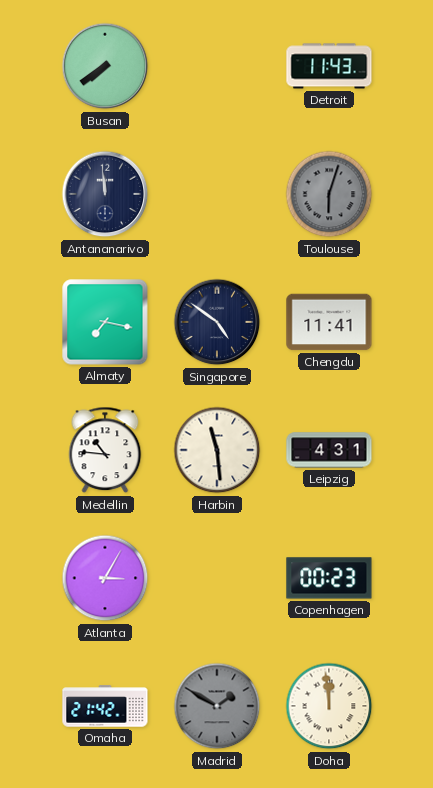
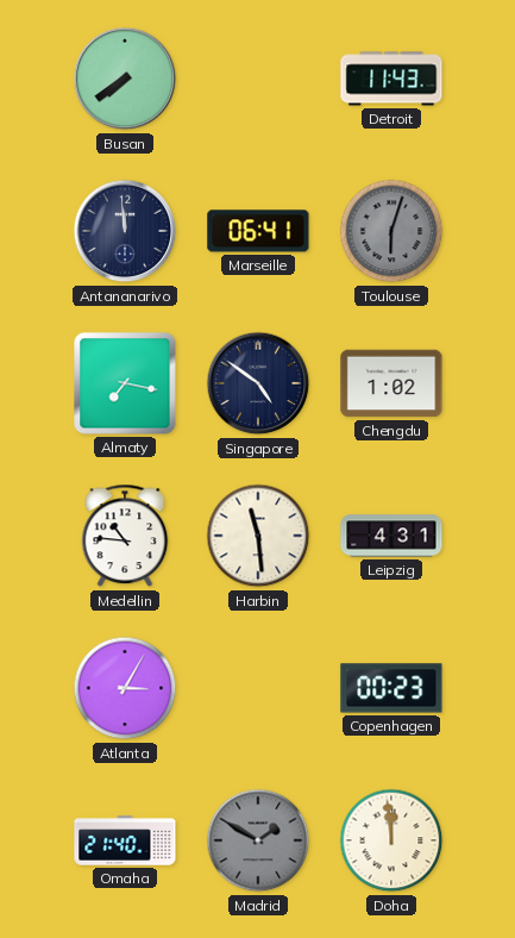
Marseille: none -> 06:41
Chengdu: 11:41 -> 1:02
Omaha: 21:42 -> 21:40
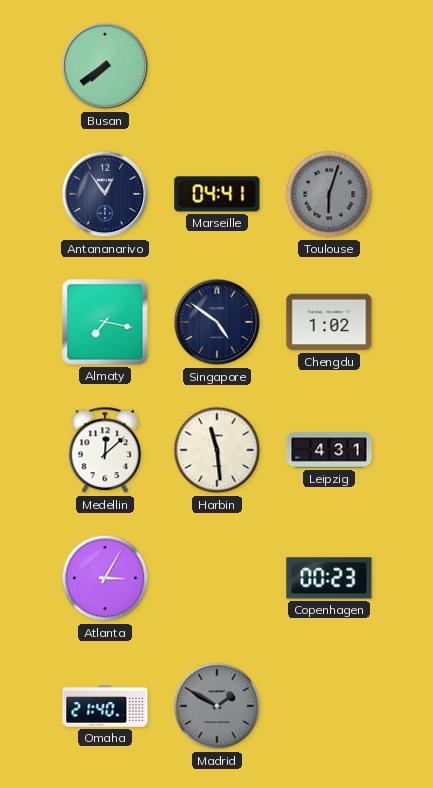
Detroit: 11:43 -> none
Antananarivo: 11:59 -> 12:54
Marseille: 06:41 -> 04:41
Medellin: 10:46 -> 12:08
Doha: 11:59 -> none
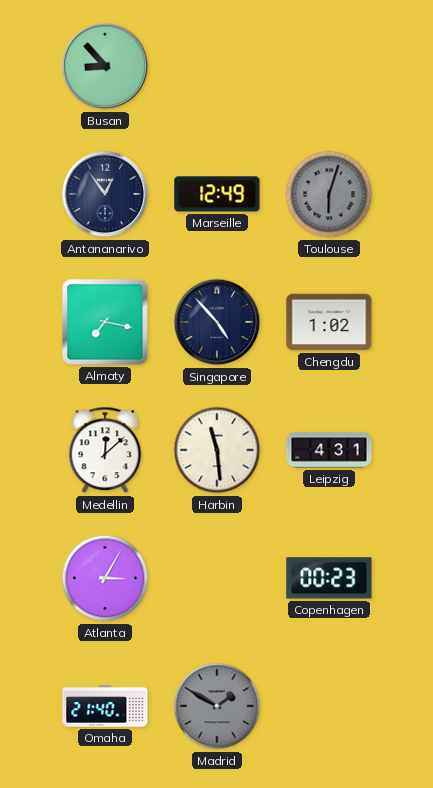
Busan: 7:39 -> 8:53
Marseille: 04:41 -> 12:49
Singapore: 4:51 -> 4:53
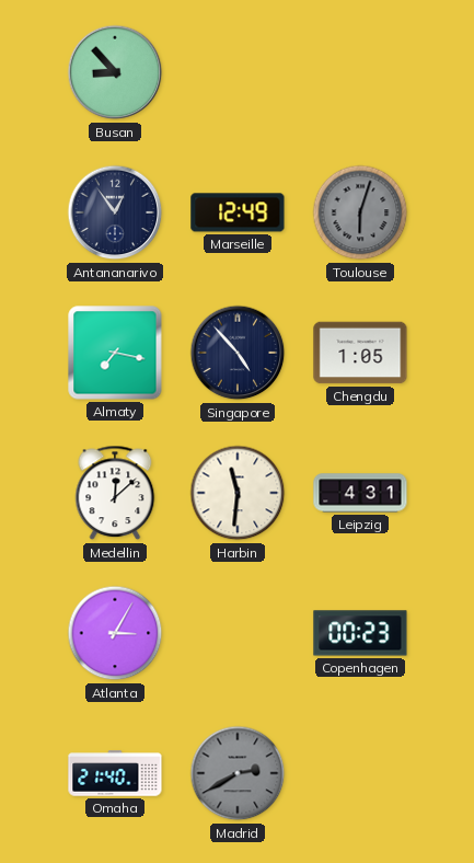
Chengdu: 1:02 -> 1:05
Harbin: 11:29 -> 11:31
Madrid: 1:50 -> 2:40
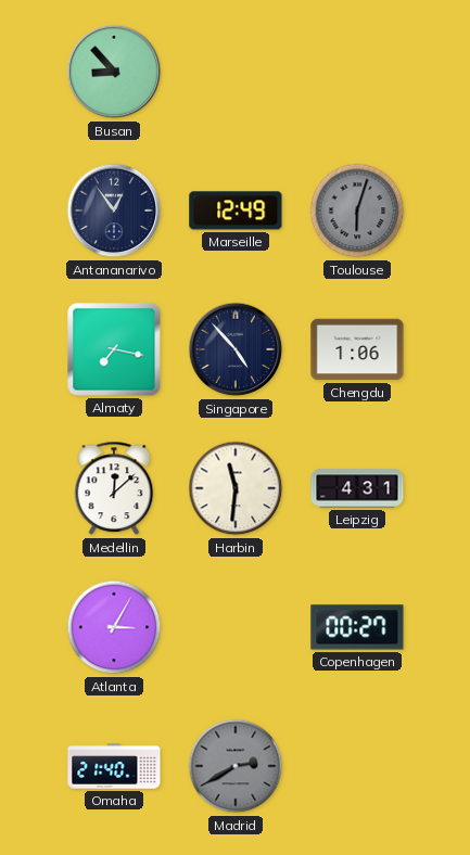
Chengdu: 1:05 -> 1:06
Copenhagen: 00:23 -> 00:27
